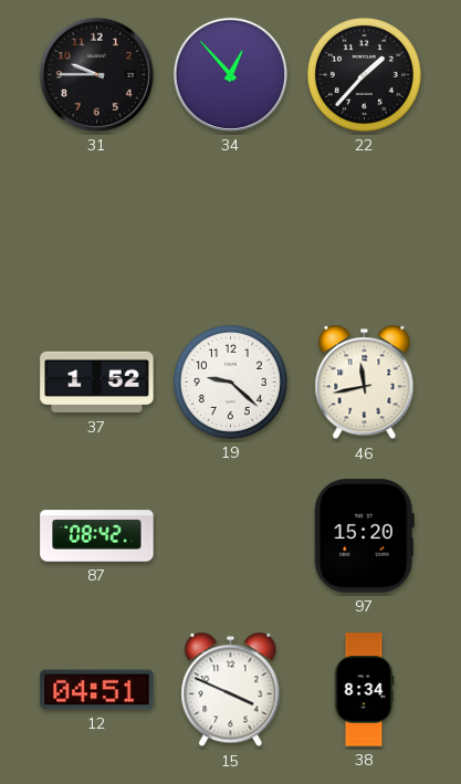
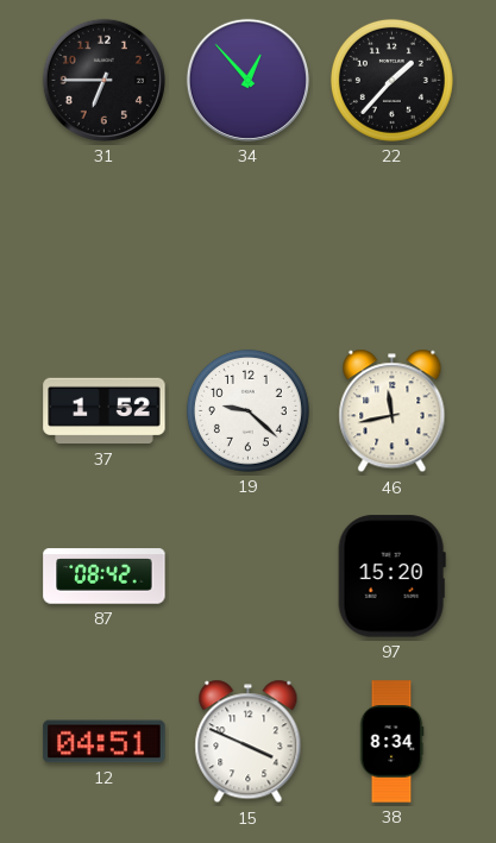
31: 9:45 -> 6:45
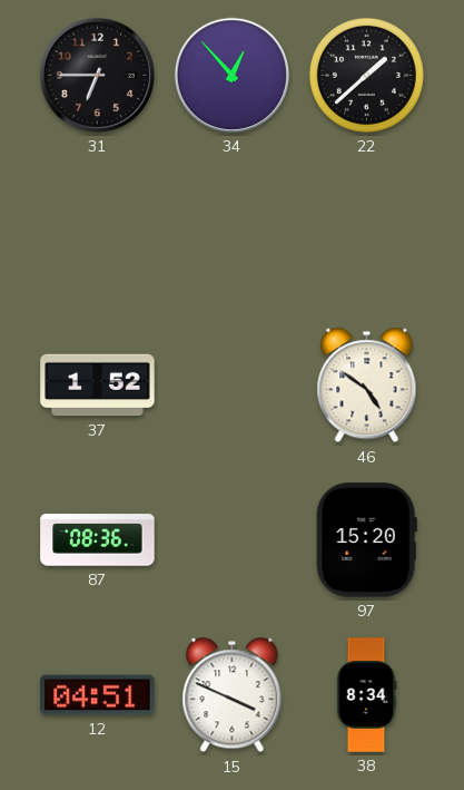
22: 1:37 -> 1:38
19: 9:22 -> none
46: 11:43 -> 4:51
87: 08:42 -> 08:36
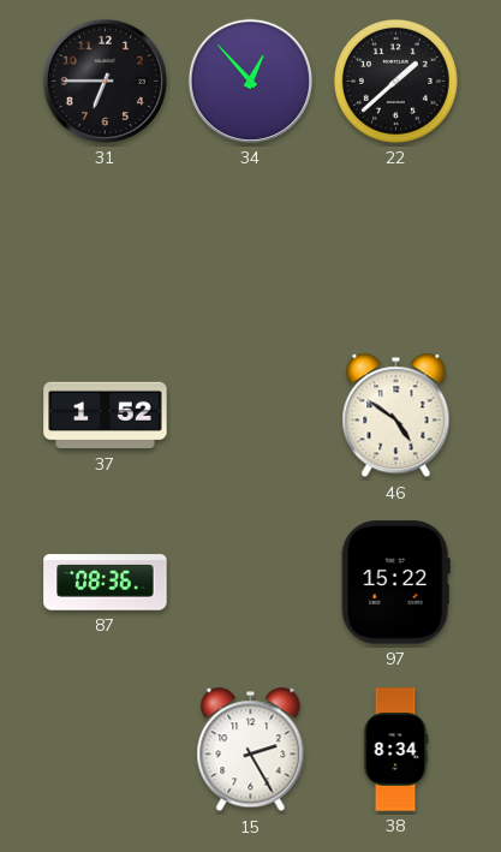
97: 15:20 -> 15:22
12: 04:51 -> none
15: 3:49 -> 2:25
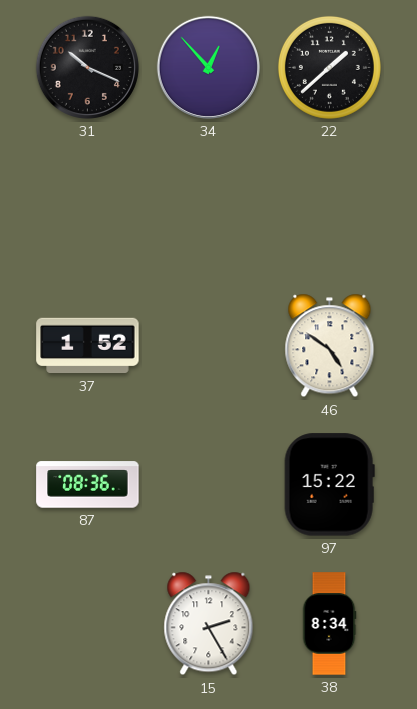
31: 6:45 -> 10:19
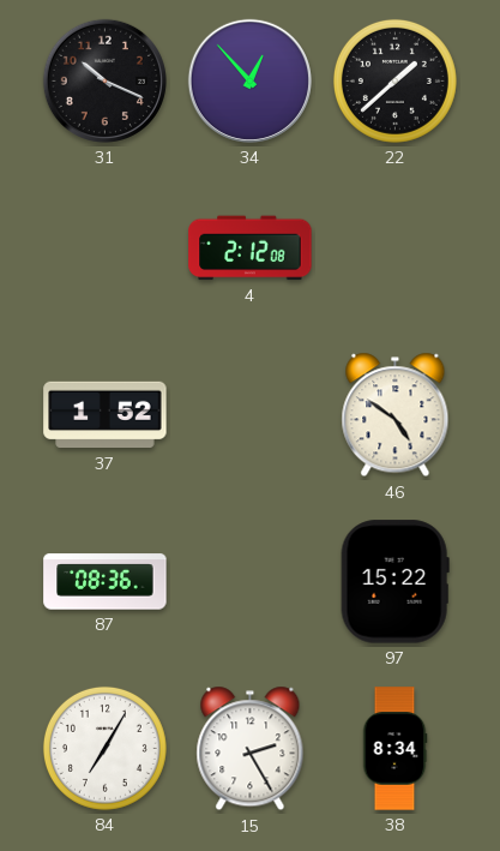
4: none -> 2:12
84: none -> 7:05
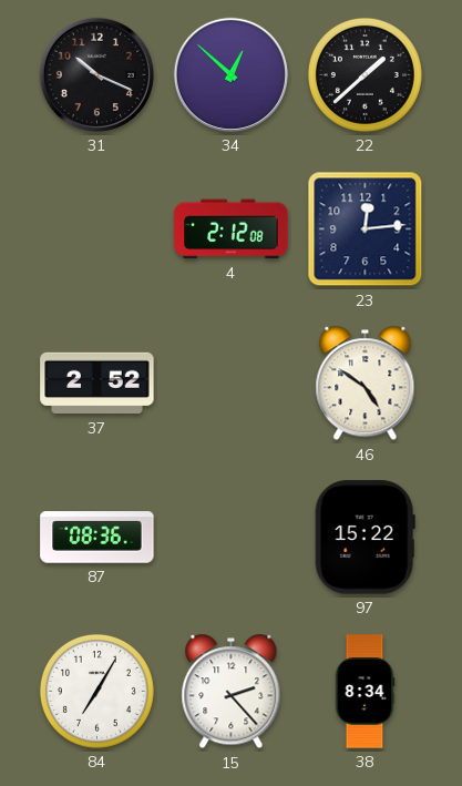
34: 12:53 -> 12:52
23: none -> 12:14
37: 1:52 -> 2:52
15: 2:25 -> 2:23
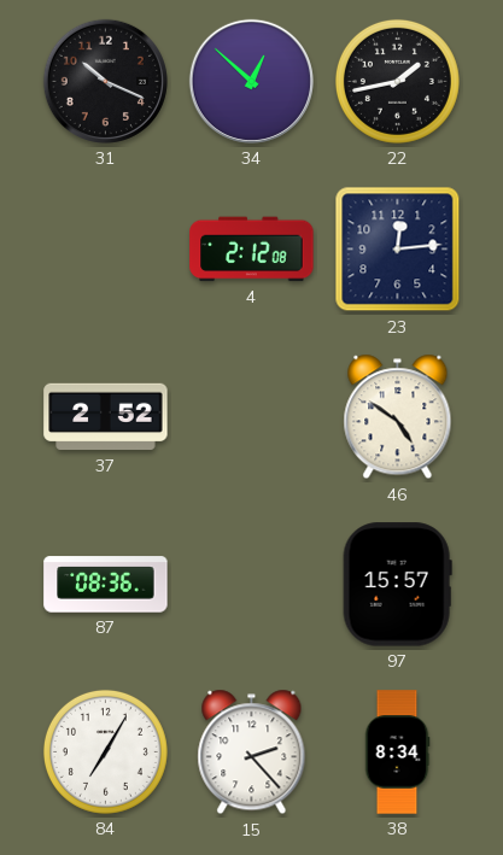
22: 1:38 -> 1:43
97: 15:22 -> 15:57
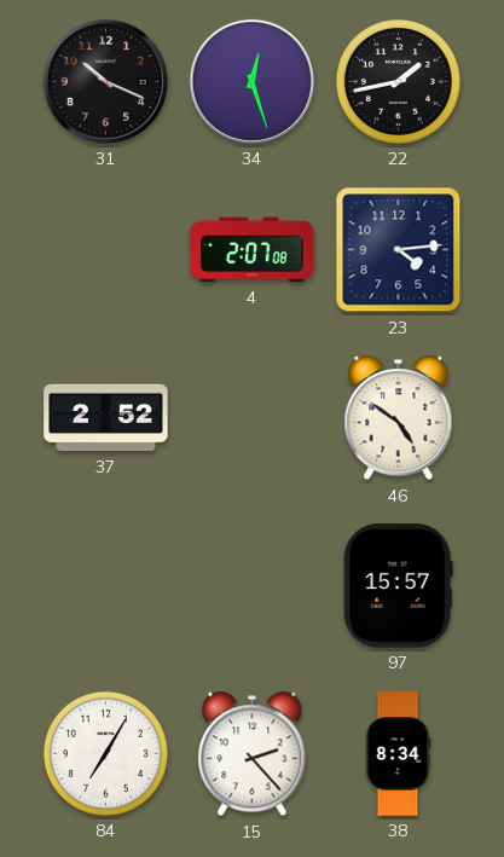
34: 12:52 -> 12:27
4: 2:12 -> 2:07
23: 12:14 -> 4:14
87: 08:36 -> none
